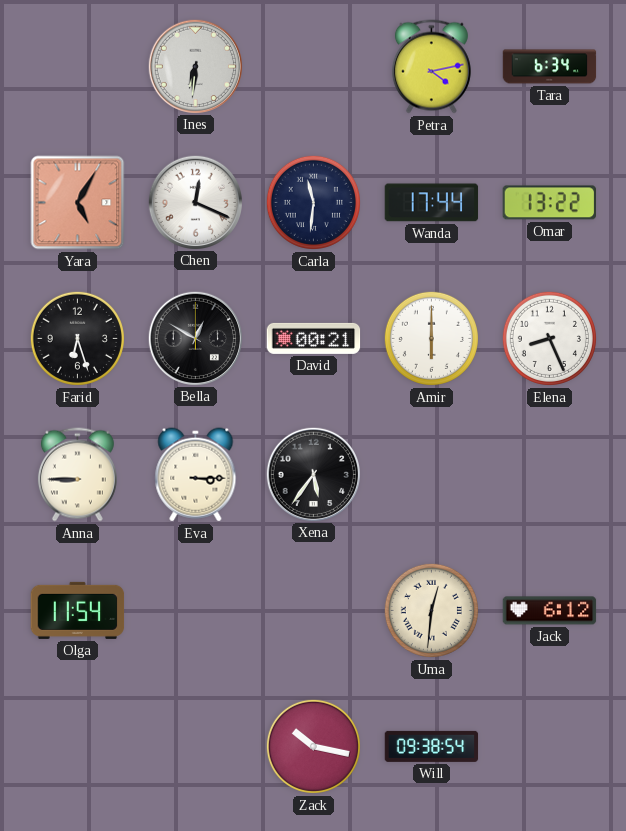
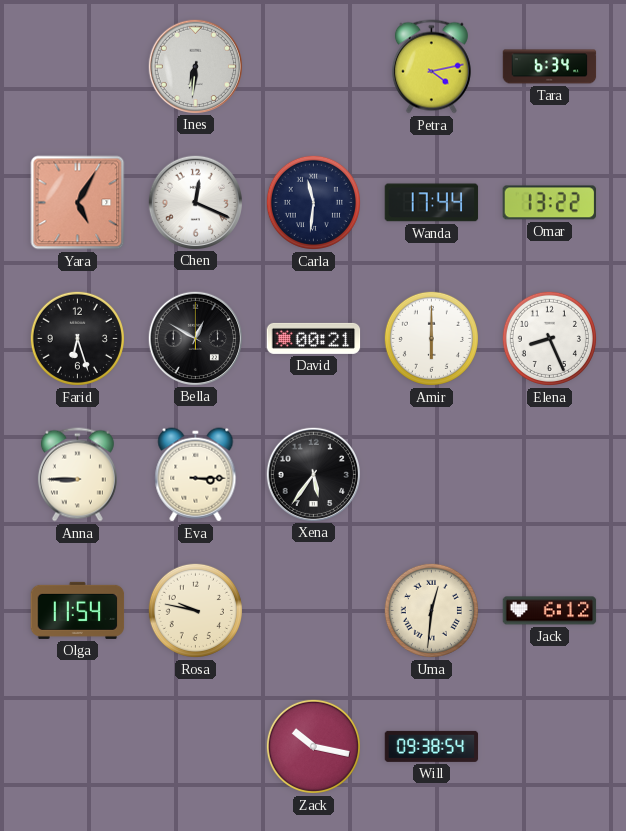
Rosa: none -> 9:47
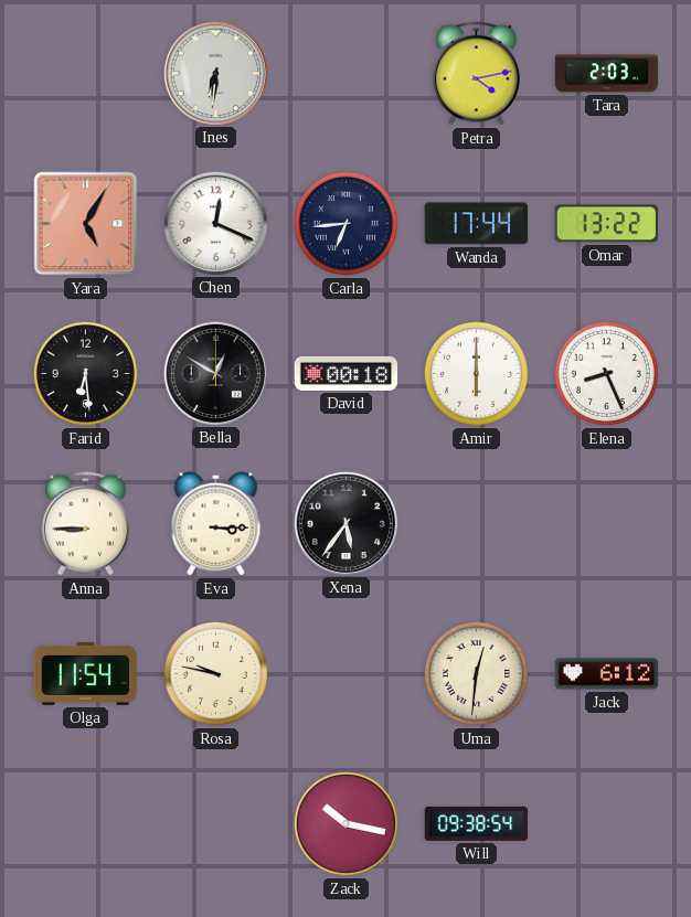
Tara: 6:34 -> 2:03
Carla: 11:31 -> 6:44
Farid: 6:27 -> 6:29
David: 00:21 -> 00:18
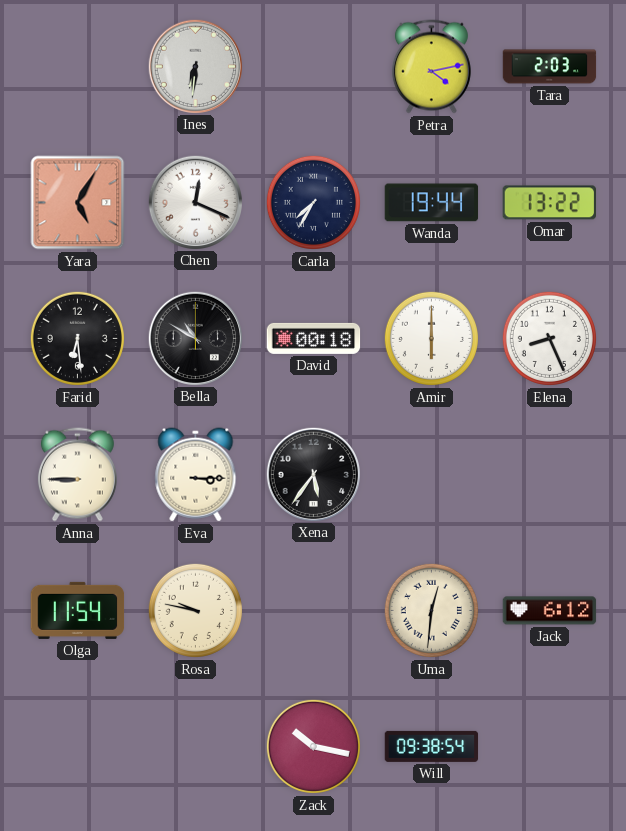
Carla: 6:44 -> 7:35
Wanda: 17:44 -> 19:44
Bella: 12:50 -> 10:50
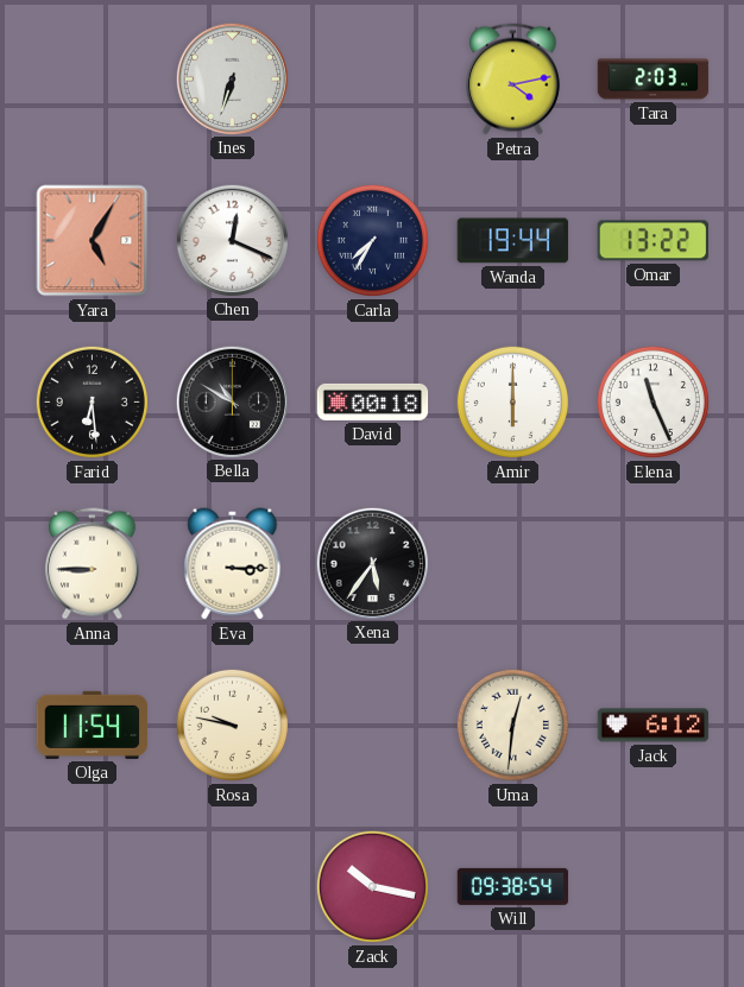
Ines: 6:31 -> 6:33
Elena: 8:26 -> 11:26
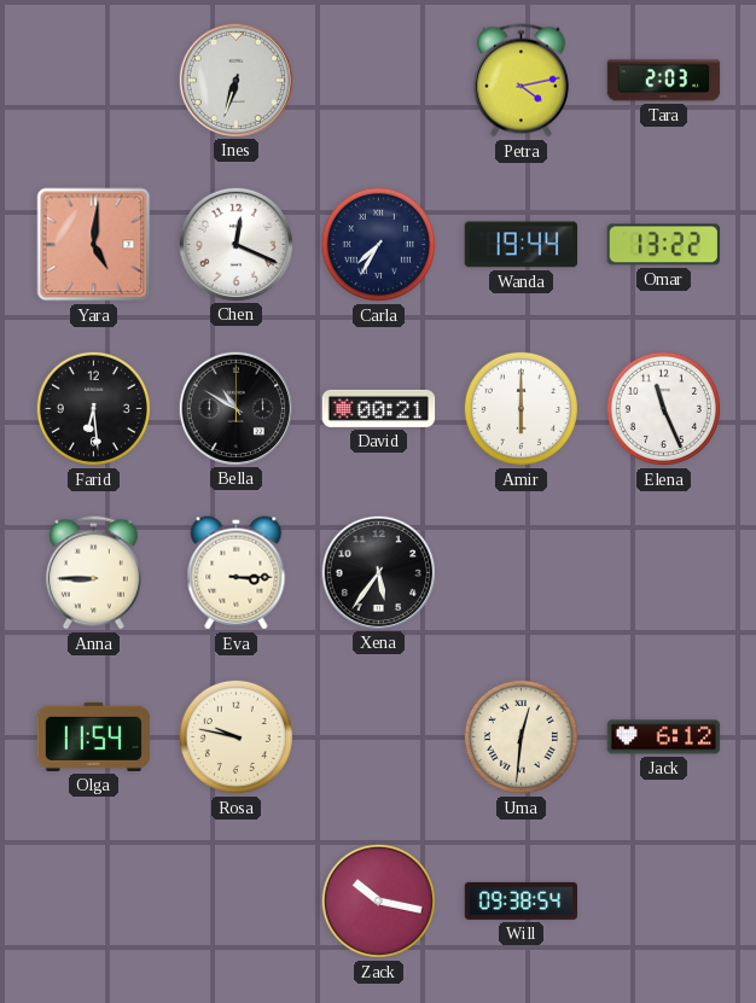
Yara: 5:05 -> 5:01
David: 00:18 -> 00:21
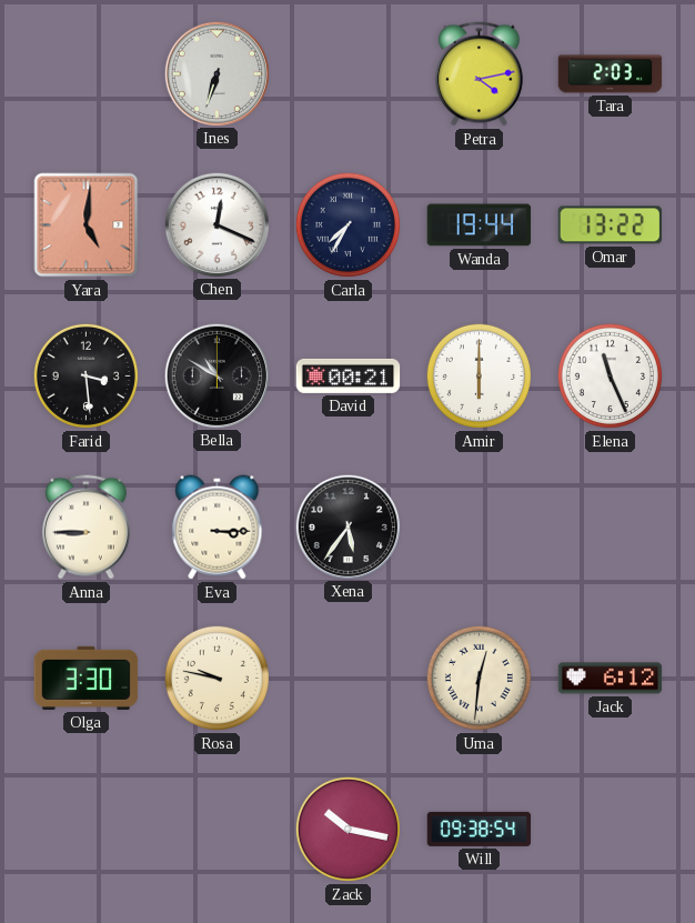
Farid: 6:29 -> 3:29
Olga: 11:54 -> 3:30
